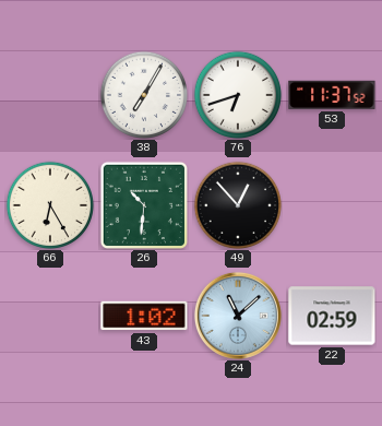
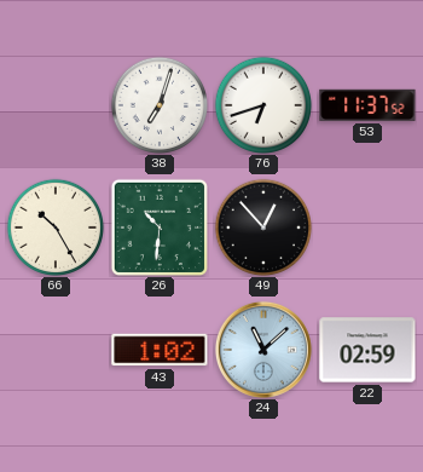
38: 7:05 -> 7:03
66: 6:25 -> 10:25
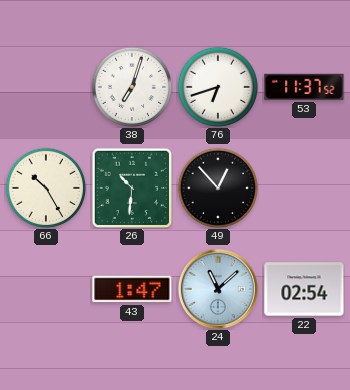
43: 1:02 -> 1:47
22: 02:59 -> 02:54
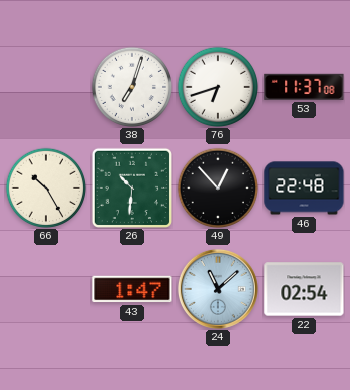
53: 11:37:52 -> 11:37:08
46: none -> 22:48
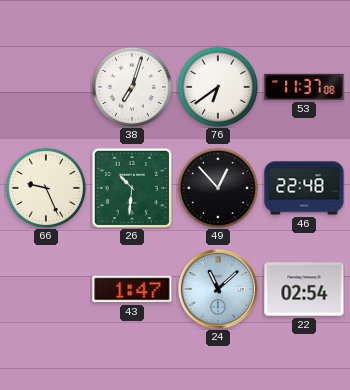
76: 6:42 -> 6:39
66: 10:25 -> 9:26
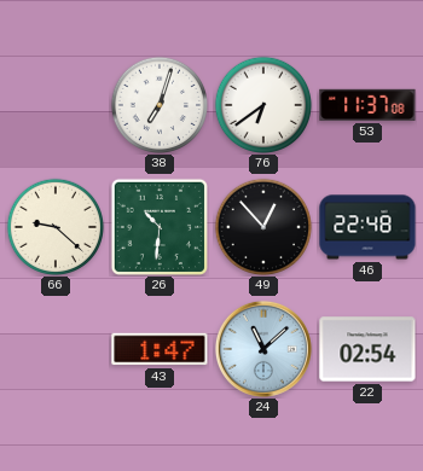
66: 9:26 -> 9:22
